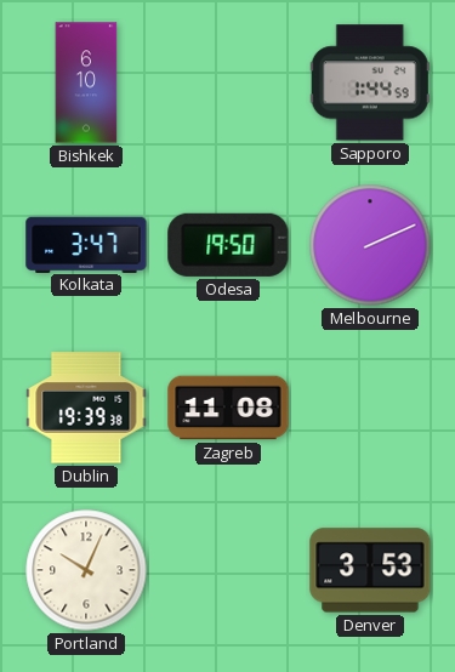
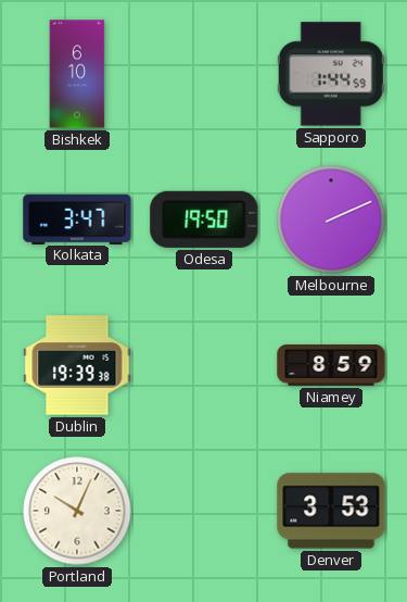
Zagreb: 11:08 -> none
Niamey: none -> 8:59
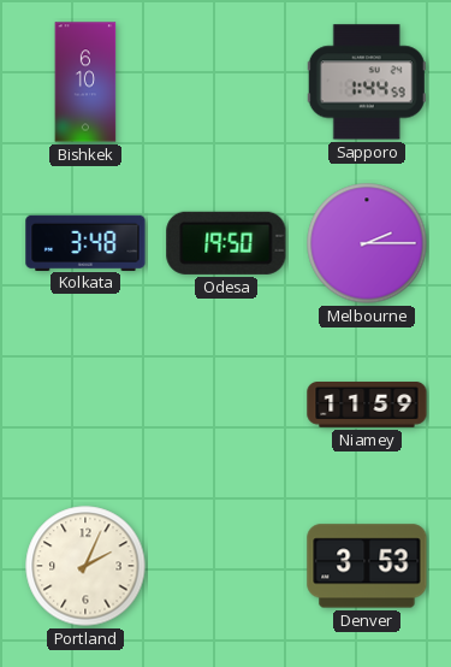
Kolkata: 3:47 -> 3:48
Melbourne: 2:11 -> 2:15
Dublin: 19:39 -> none
Niamey: 8:59 -> 11:59
Portland: 10:04 -> 2:04
